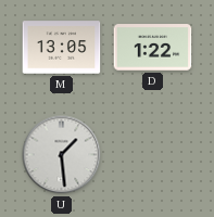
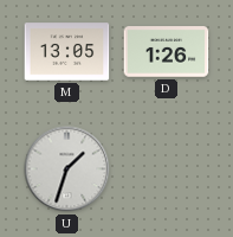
D: 1:22 -> 1:26
U: 1:29 -> 1:33
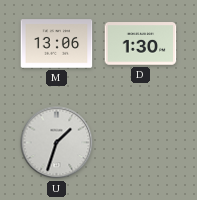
M: 13:05 -> 13:06
D: 1:26 -> 1:30
